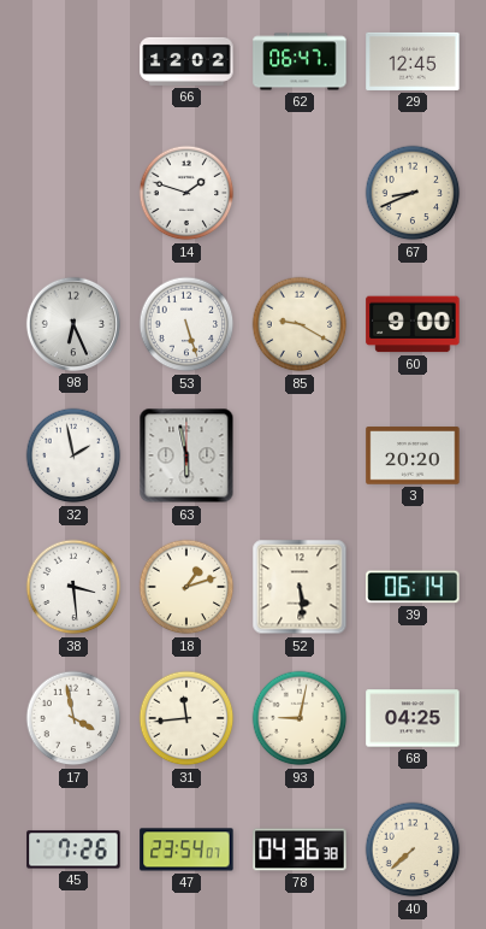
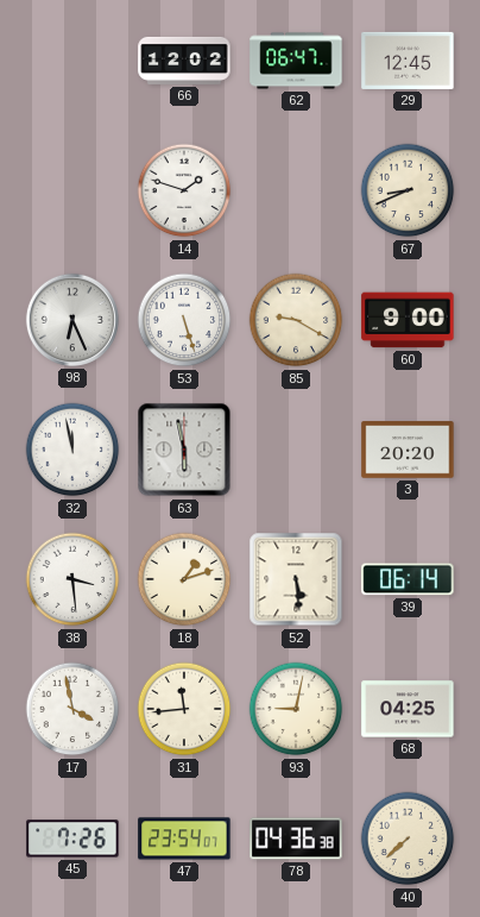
32: 1:58 -> 11:58
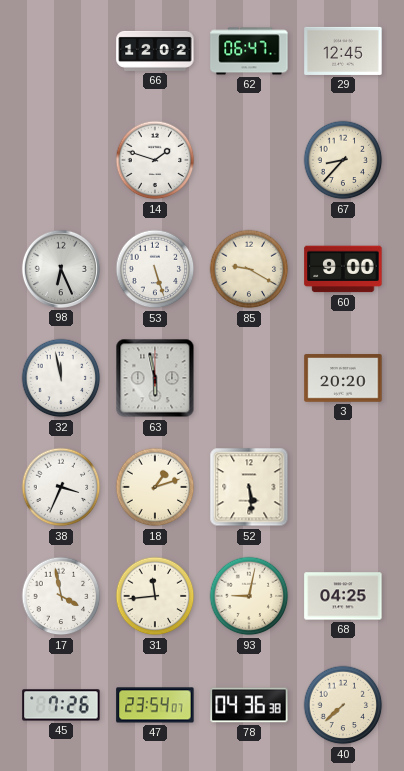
67: 8:41 -> 8:37
38: 3:29 -> 3:34
39: 06:14 -> none
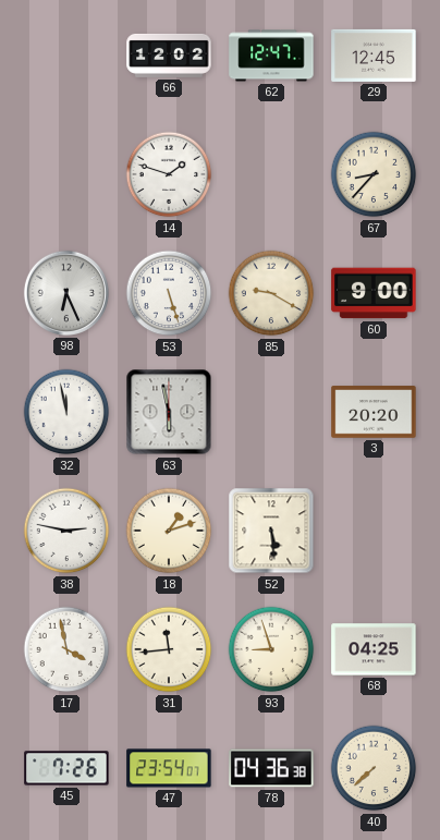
62: 06:47 -> 12:47
38: 3:34 -> 2:47
93: 9:02 -> 8:57
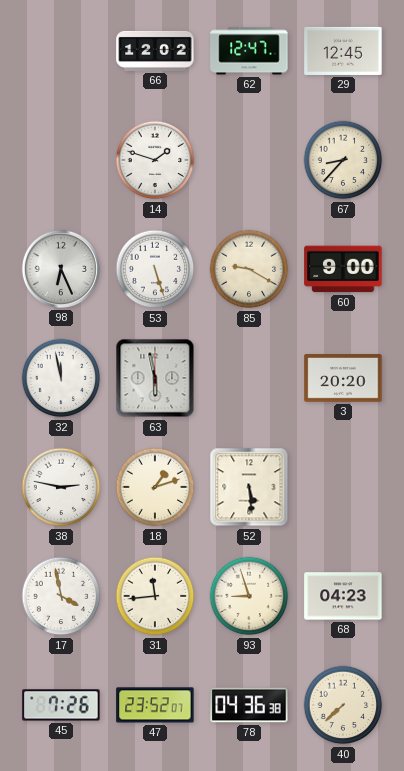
68: 04:25 -> 04:23
47: 23:54 -> 23:52
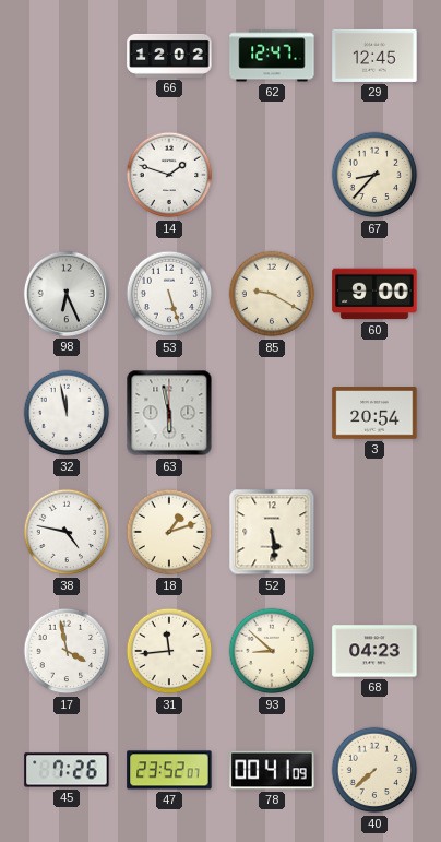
3: 20:20 -> 20:54
38: 2:47 -> 4:47
93: 8:57 -> 8:52
78: 04:36 -> 00:41
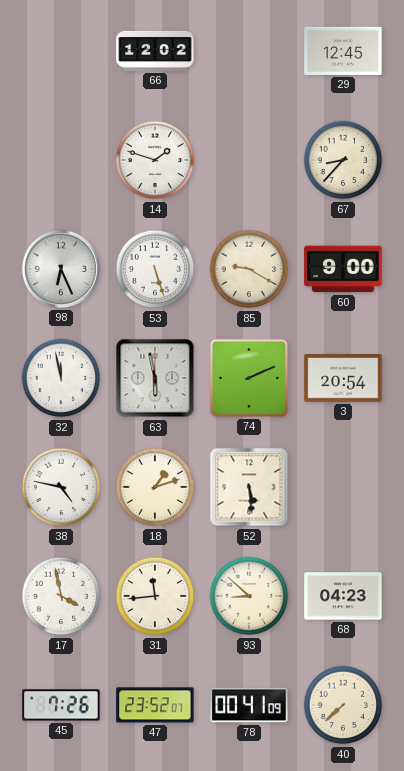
62: 12:47 -> none
74: none -> 2:11
